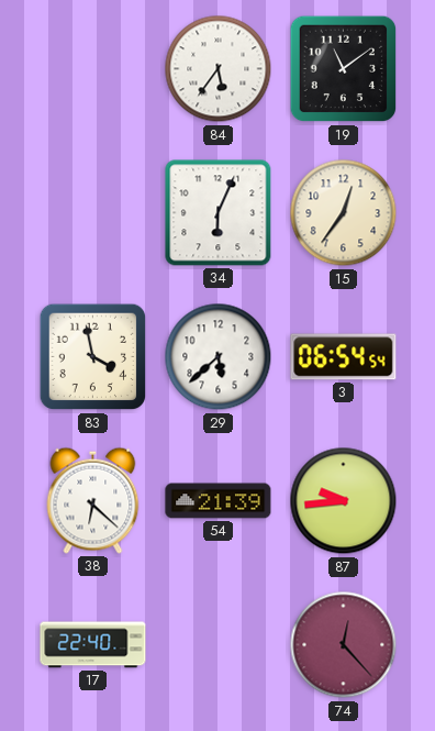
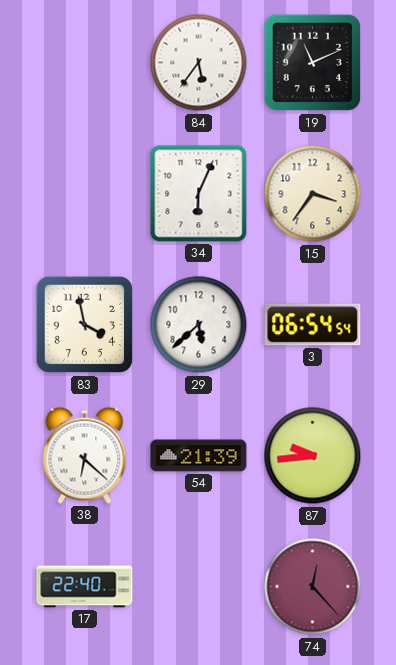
19: 11:09 -> 11:11
15: 12:36 -> 3:36
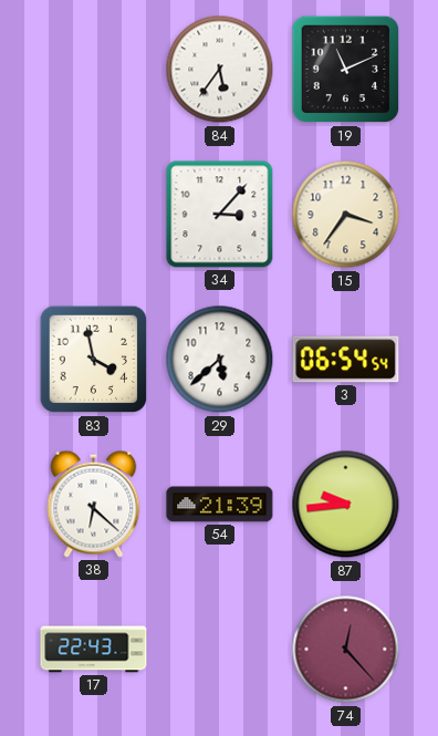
34: 6:04 -> 3:07
17: 22:40 -> 22:43
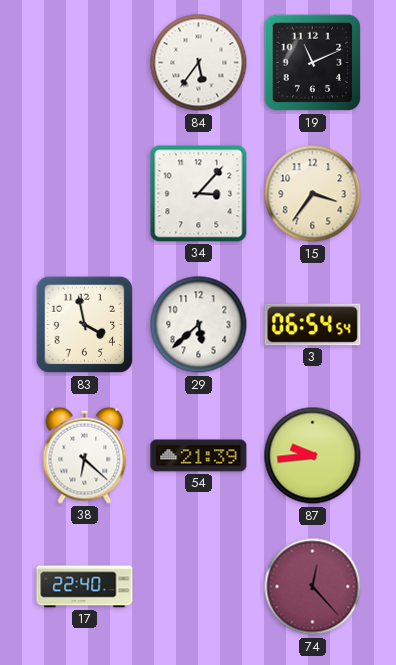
17: 22:43 -> 22:40
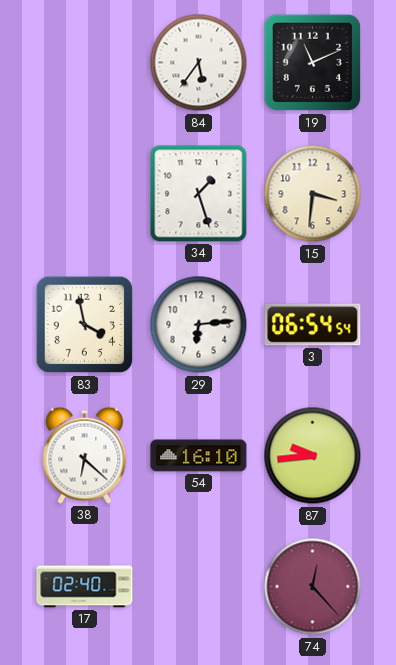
34: 3:07 -> 1:27
15: 3:36 -> 3:31
29: 5:38 -> 6:14
54: 21:39 -> 16:10
17: 22:40 -> 02:40
